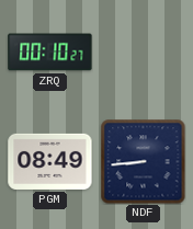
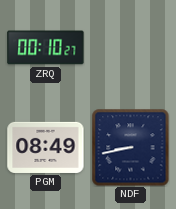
NDF: 8:44 -> 8:43
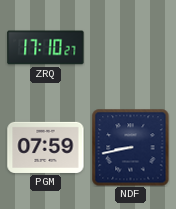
ZRQ: 00:10 -> 17:10
PGM: 08:49 -> 07:59
